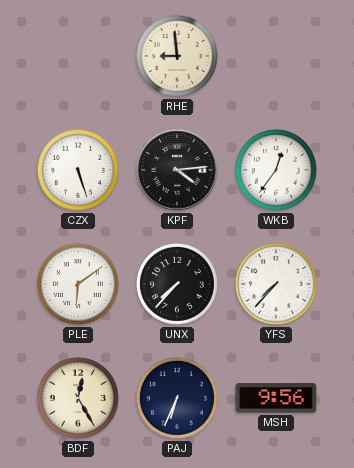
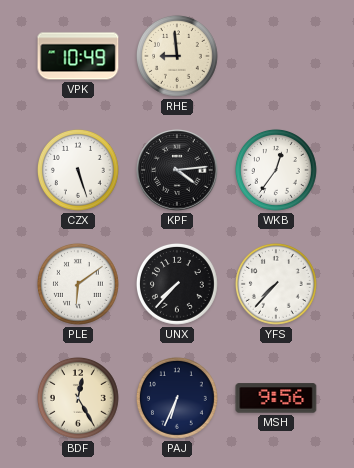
VPK: none -> 10:49
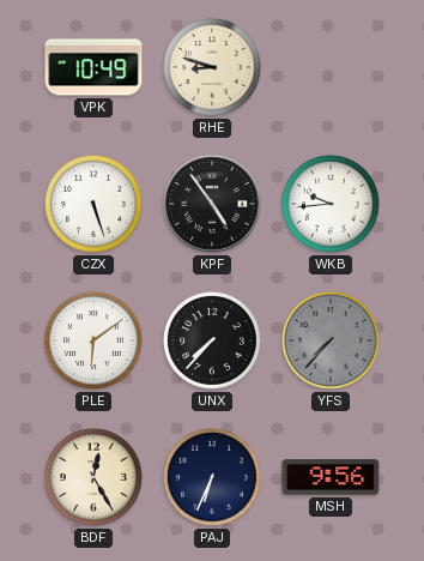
RHE: 8:59 -> 8:48
KPF: 4:14 -> 4:54
WKB: 12:36 -> 9:44
YFS dial: white -> grey
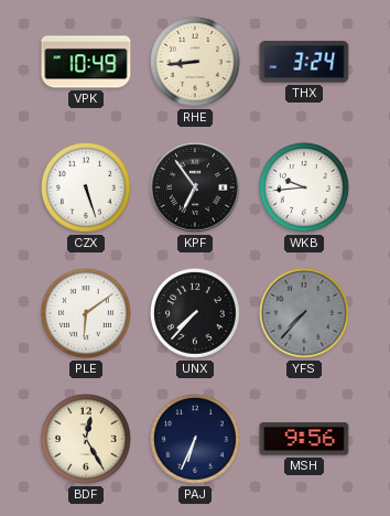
RHE: 8:48 -> 8:44
THX: none -> 3:24
KPF: 4:54 -> 6:54
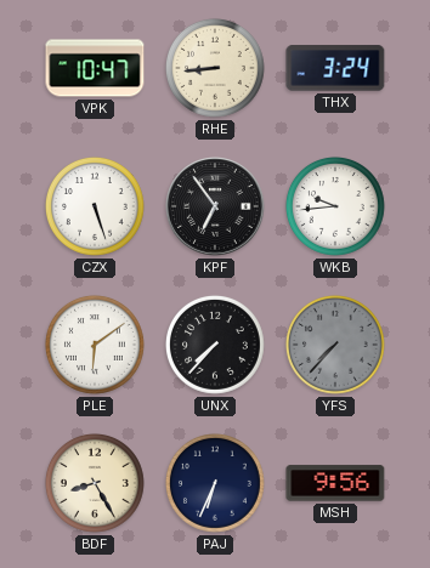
VPK: 10:49 -> 10:47
BDF: 12:25 -> 8:25
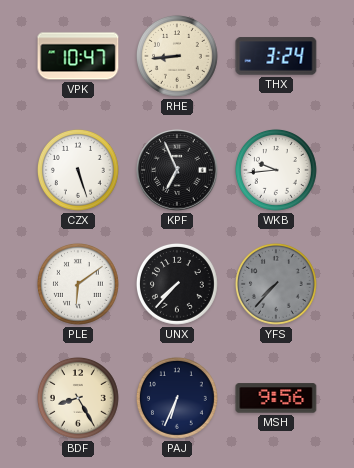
KPF: 6:54 -> 6:56
